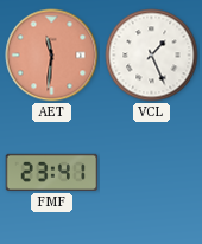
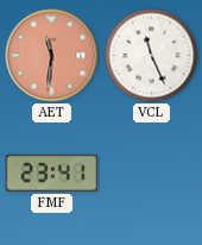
VCL: 1:26 -> 11:26
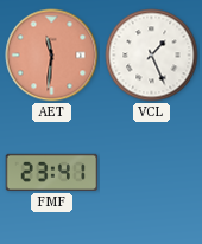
VCL: 11:26 -> 1:26
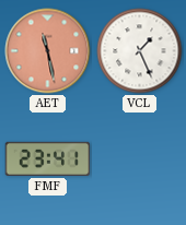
AET: 11:31 -> 11:28
